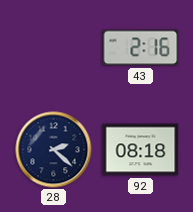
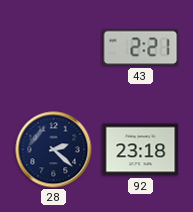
43: 2:16 -> 2:21
92: 08:18 -> 23:18
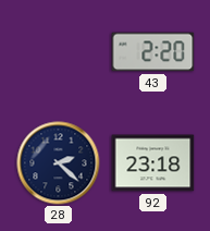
43: 2:21 -> 2:20
